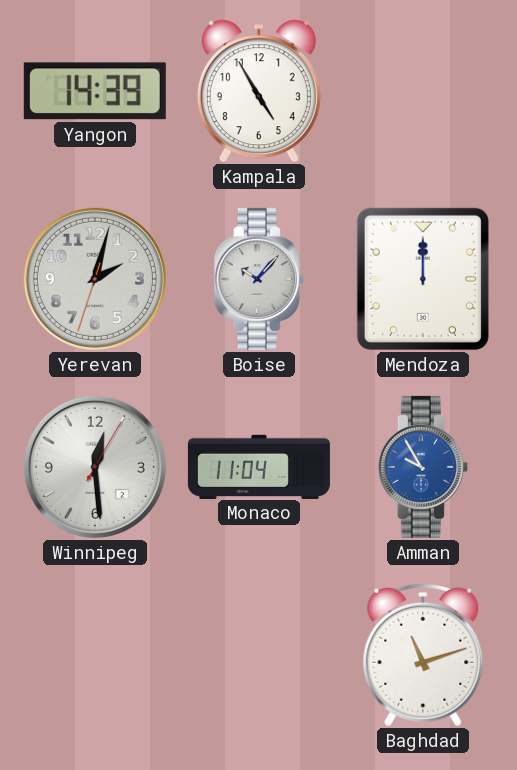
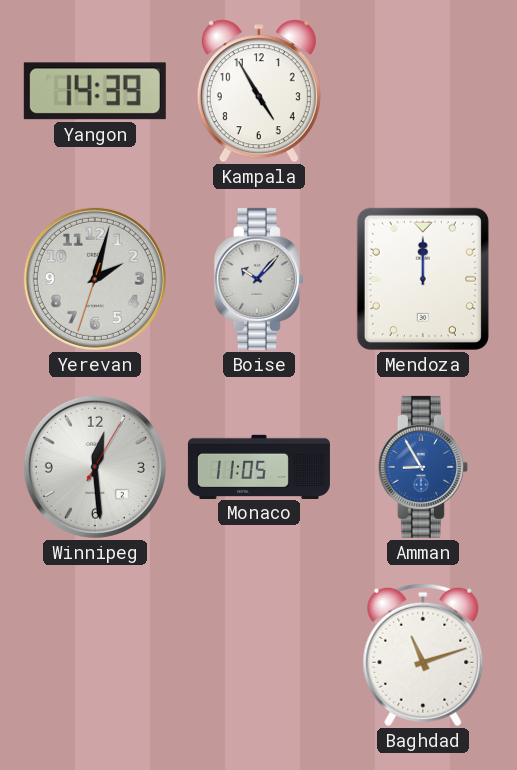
Monaco: 11:04 -> 11:05
Amman: 9:55 -> 8:55
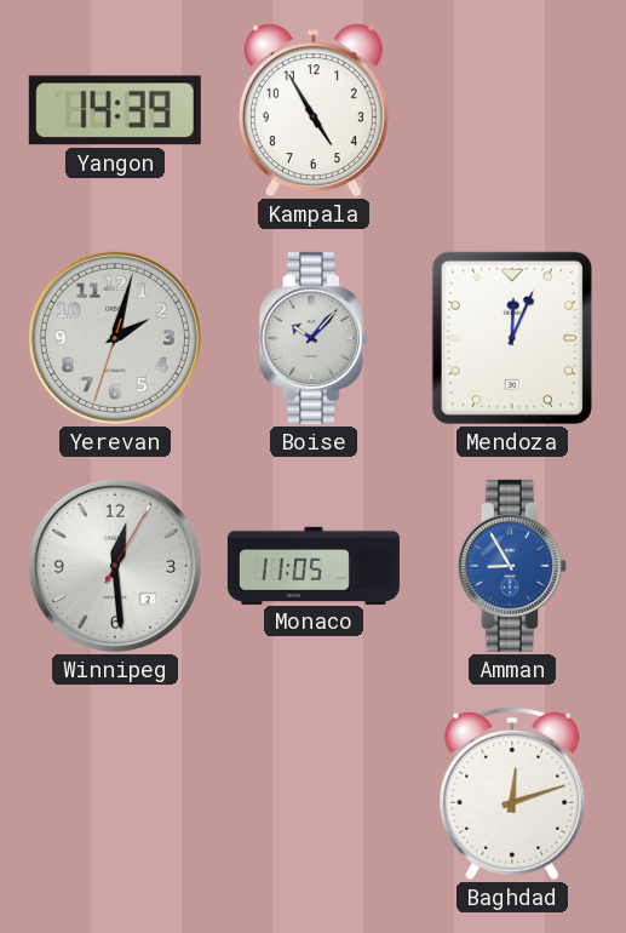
Mendoza: 12:00 -> 12:04
Baghdad: 11:12 -> 12:12
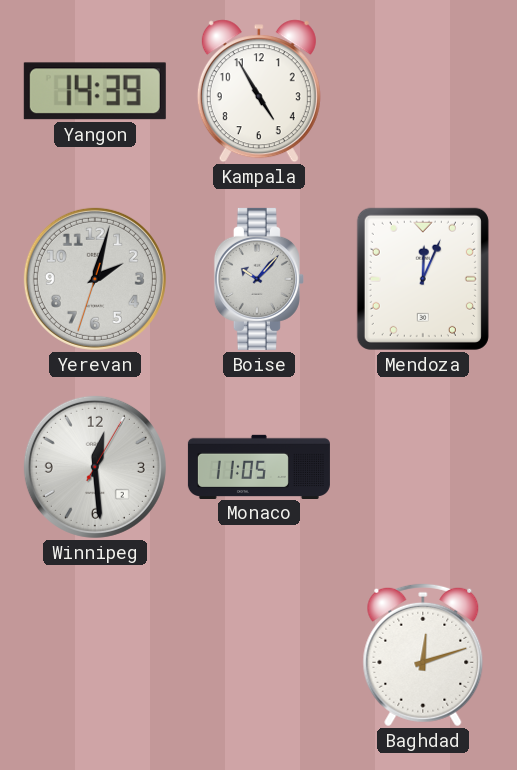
Amman: 8:55 -> none
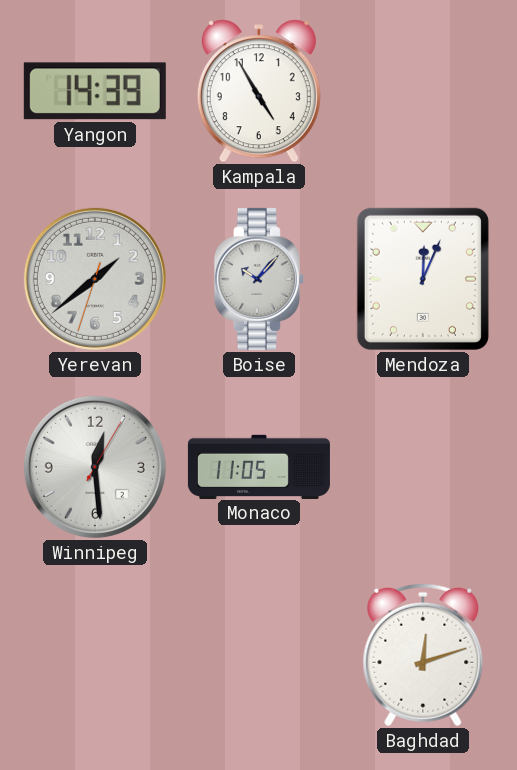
Yerevan: 2:02 -> 1:38
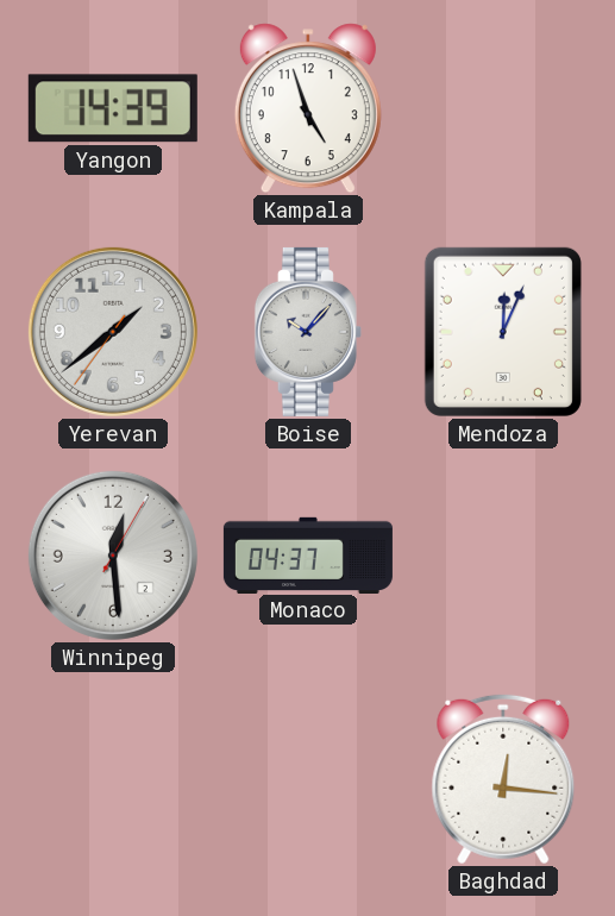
Kampala: 4:55 -> 4:57
Yerevan: 1:38:33 -> 1:38:36
Monaco: 11:05 -> 04:37
Baghdad: 12:12 -> 12:16
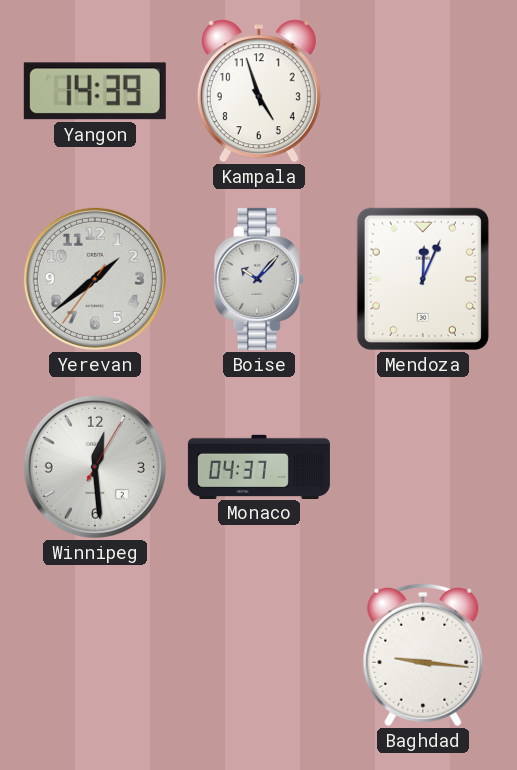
Baghdad: 12:16 -> 9:16
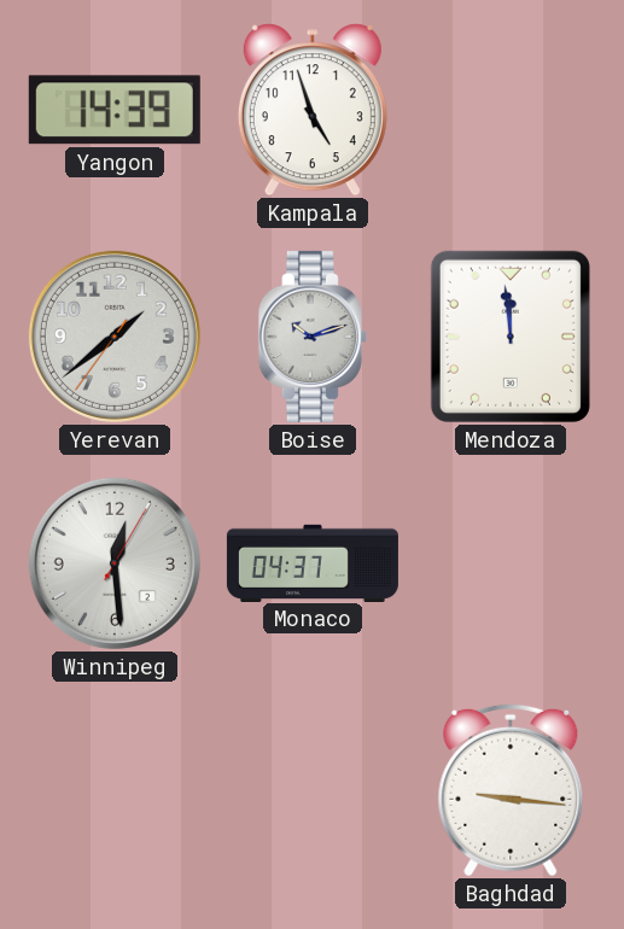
Boise: 10:07 -> 10:12
Mendoza: 12:04 -> 11:59
